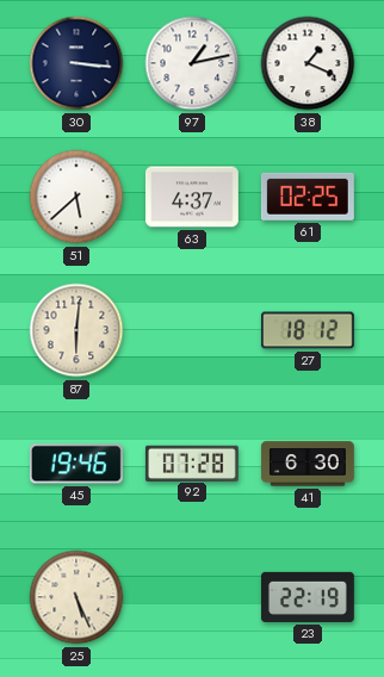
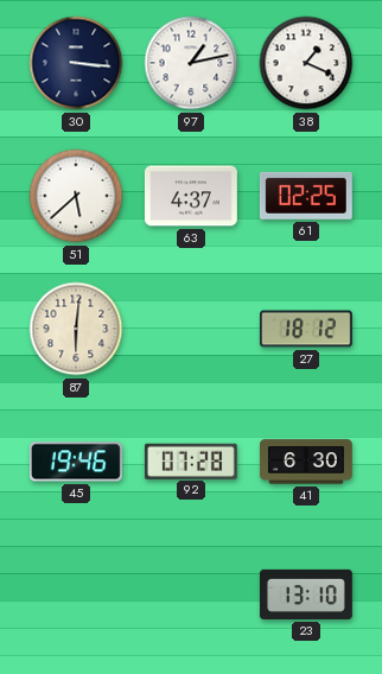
25: 5:26 -> none
23: 22:19 -> 13:10
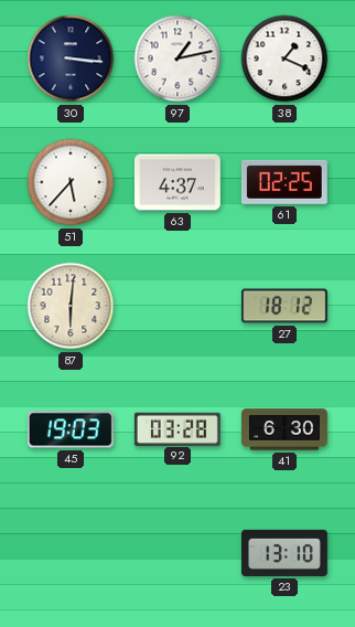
51: 5:38 -> 5:37
45: 19:46 -> 19:03
92: 07:28 -> 03:28
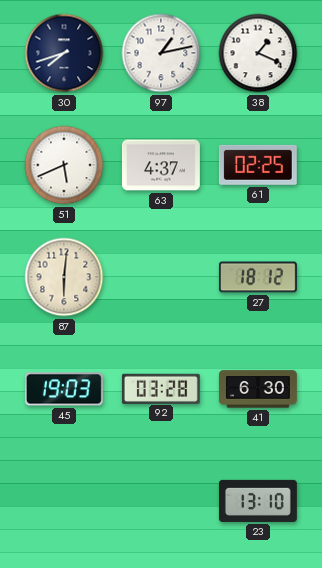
30: 3:16 -> 7:42
51: 5:37 -> 5:41
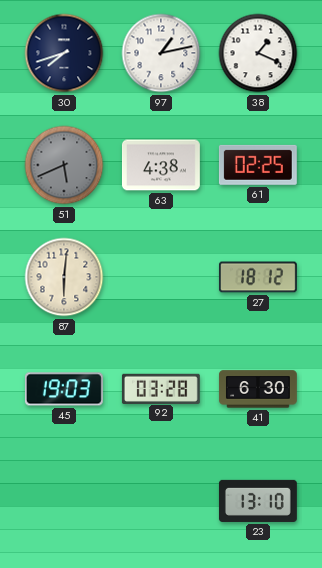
51 dial: white -> grey
63: 4:37 -> 4:38
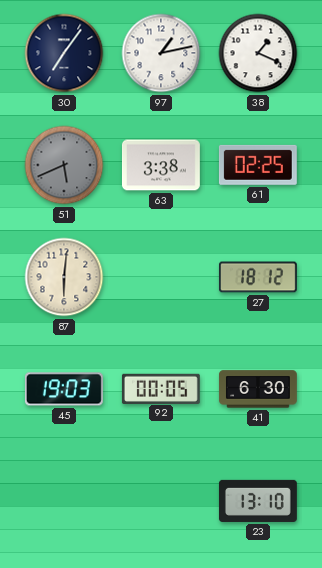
30: 7:42 -> 7:06
63: 4:38 -> 3:38
92: 03:28 -> 00:05
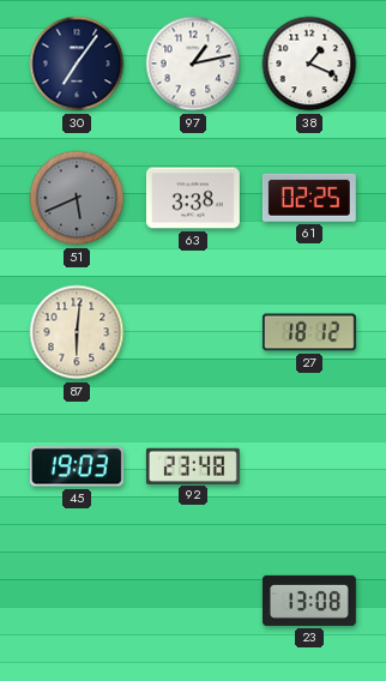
92: 00:05 -> 23:48
41: 6:30 -> none
23: 13:10 -> 13:08
